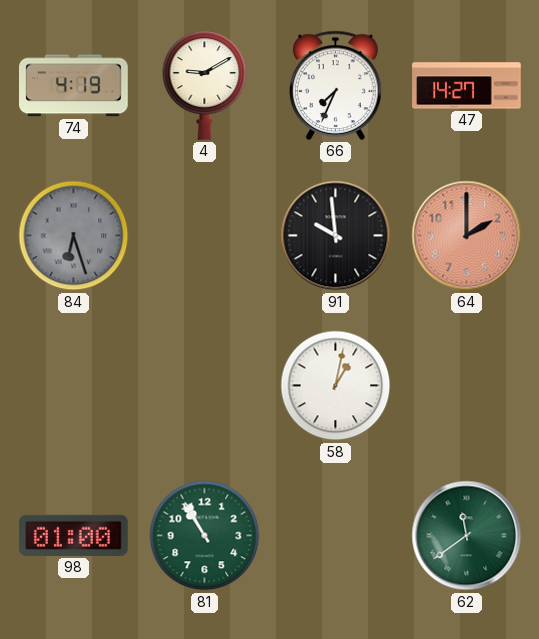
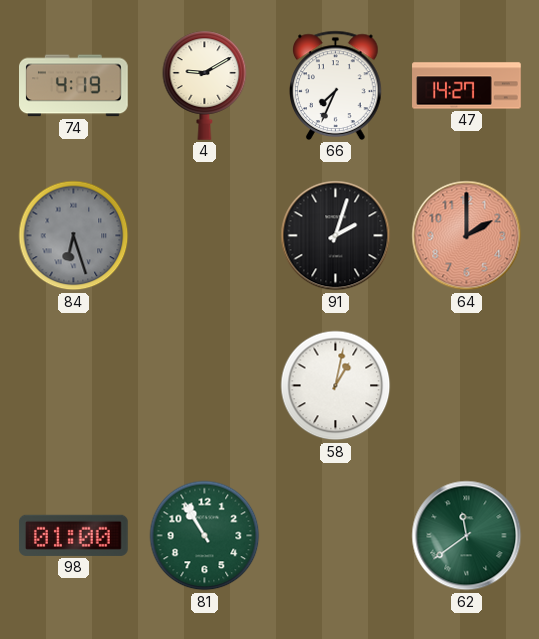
91: 9:59 -> 2:03
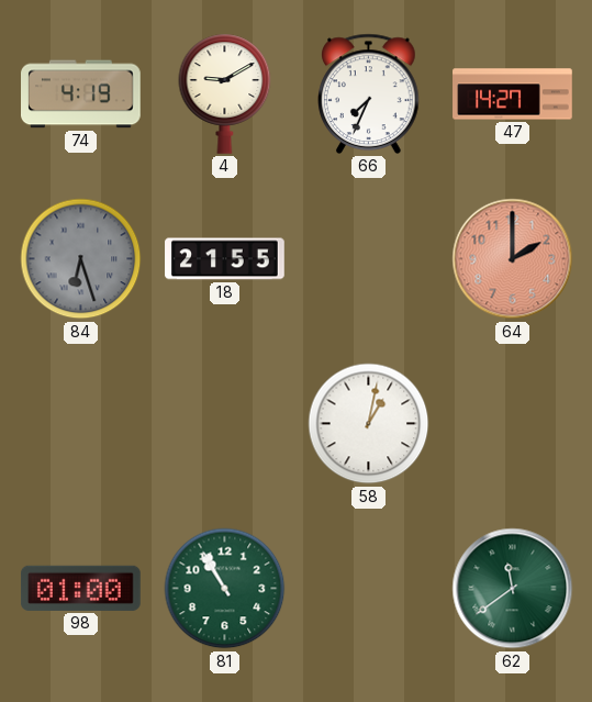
18: none -> 21:55
91: 2:03 -> none
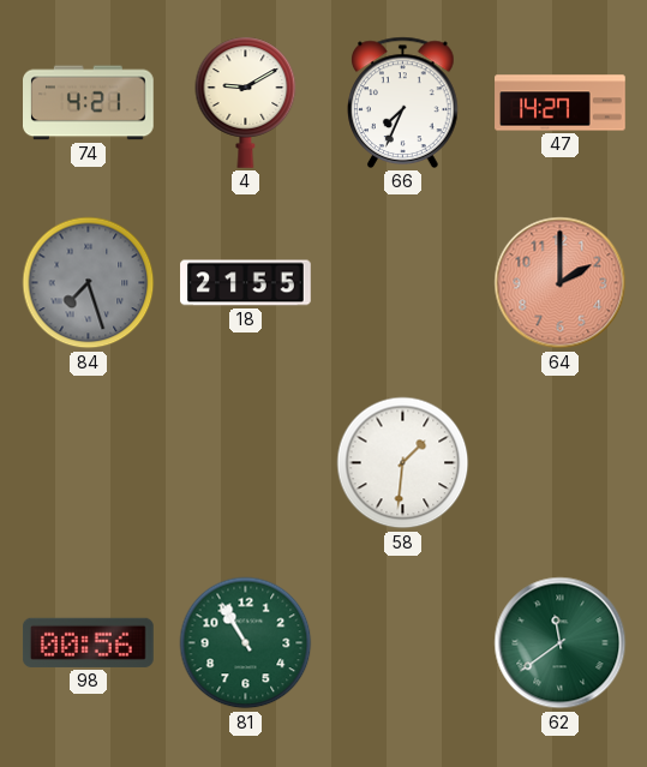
74: 4:19 -> 4:21
84: 6:27 -> 7:27
58: 1:02 -> 1:31
98: 01:00 -> 00:56
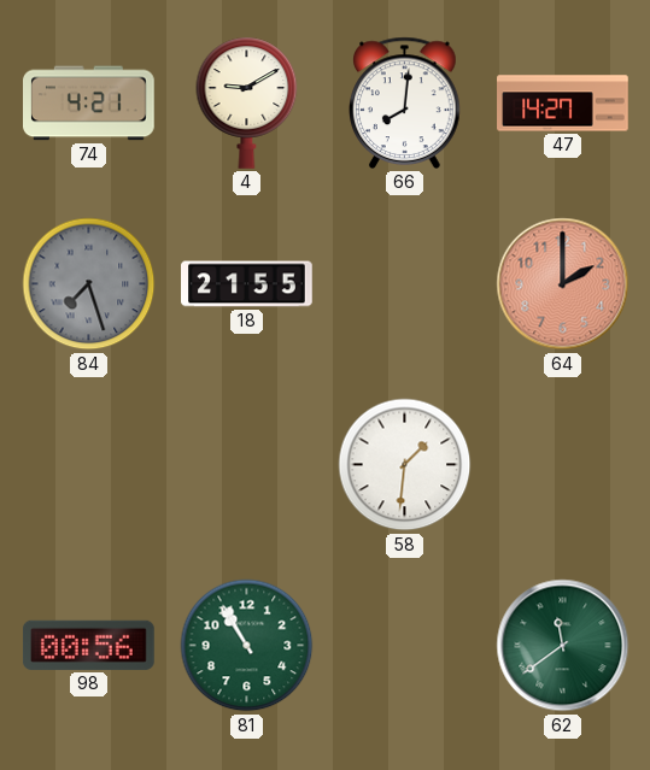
66: 7:34 -> 8:01
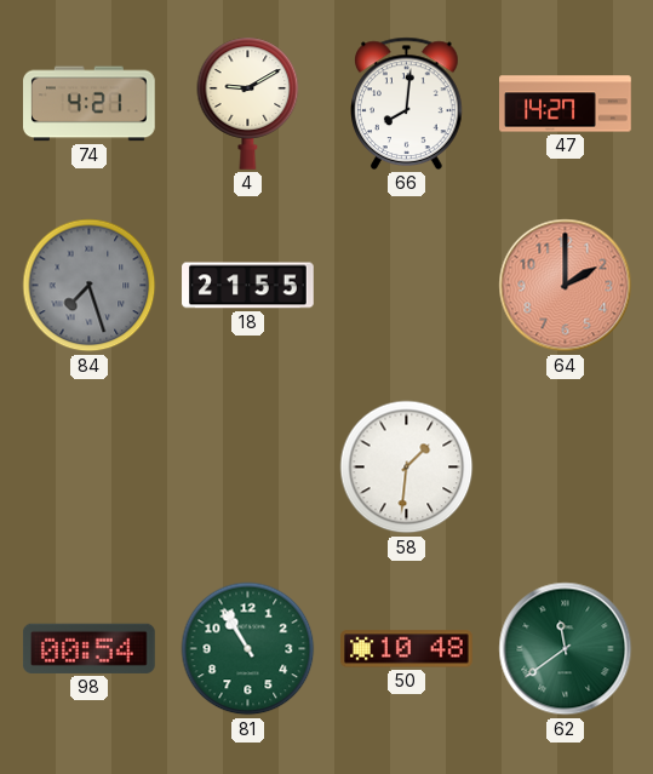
98: 00:56 -> 00:54
50: none -> 10:48
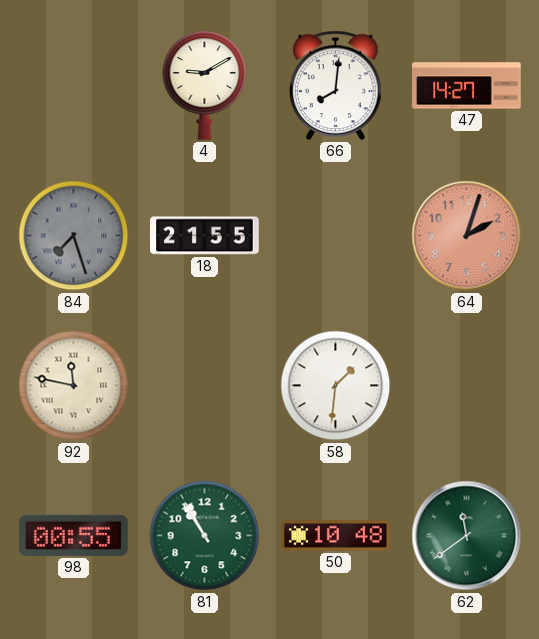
74: 4:21 -> none
64: 2:00 -> 2:03
92: none -> 11:47
98: 00:54 -> 00:55
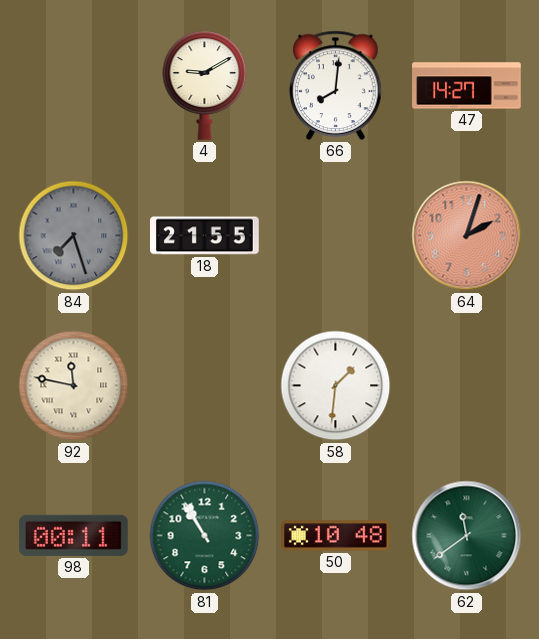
98: 00:55 -> 00:11
